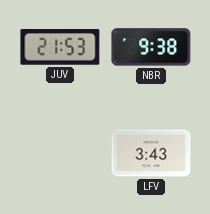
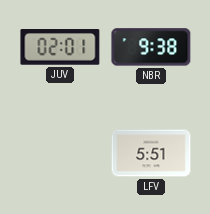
JUV: 21:53 -> 02:01
LFV: 3:43 -> 5:51
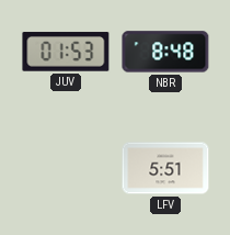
JUV: 02:01 -> 01:53
NBR: 9:38 -> 8:48
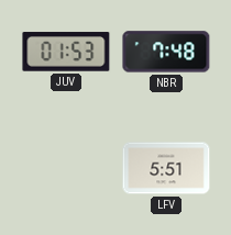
NBR: 8:48 -> 7:48
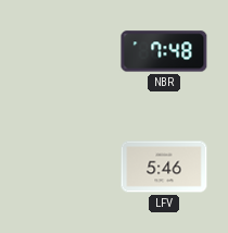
JUV: 01:53 -> none
LFV: 5:51 -> 5:46
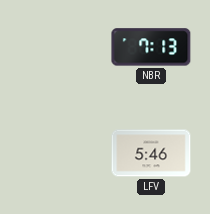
NBR: 7:48 -> 7:13
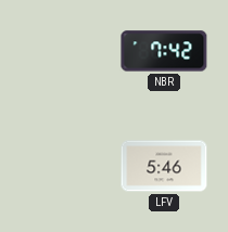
NBR: 7:13 -> 7:42
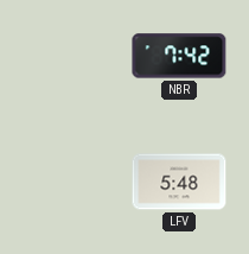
LFV: 5:46 -> 5:48
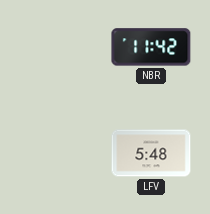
NBR: 7:42 -> 11:42
